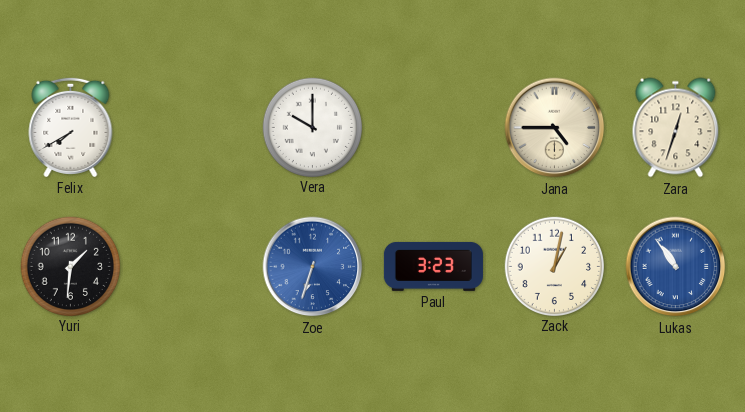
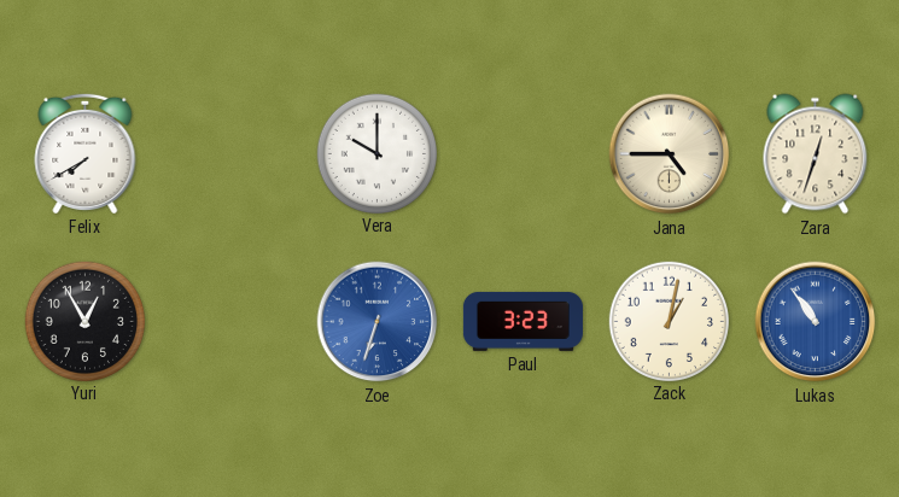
Yuri: 1:31 -> 12:55
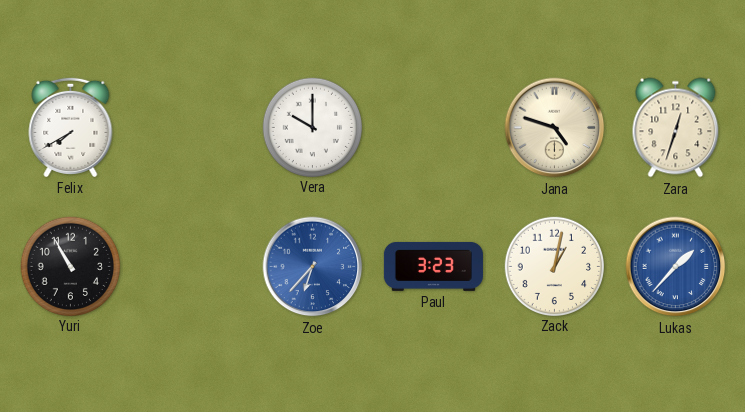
Jana: 4:45 -> 4:48
Yuri: 12:55 -> 10:55
Zoe: 6:33 -> 6:37
Lukas: 10:54 -> 1:37
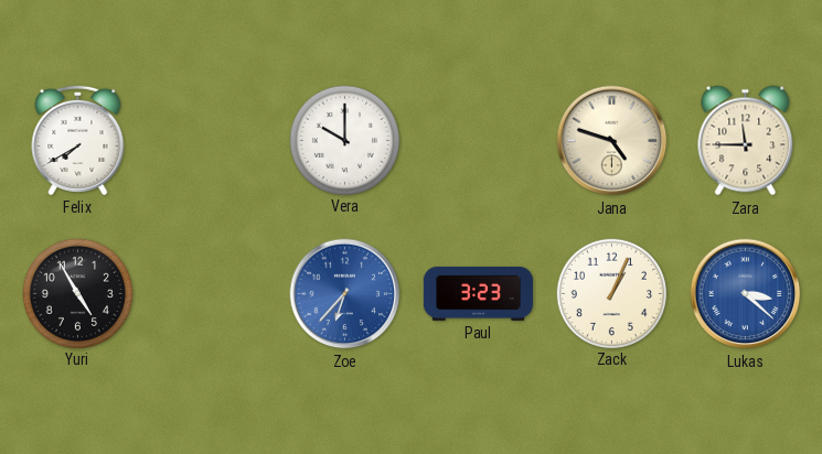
Zara: 12:33 -> 11:45
Yuri: 10:55 -> 4:55
Zack: 1:02 -> 1:04
Lukas: 1:37 -> 3:22
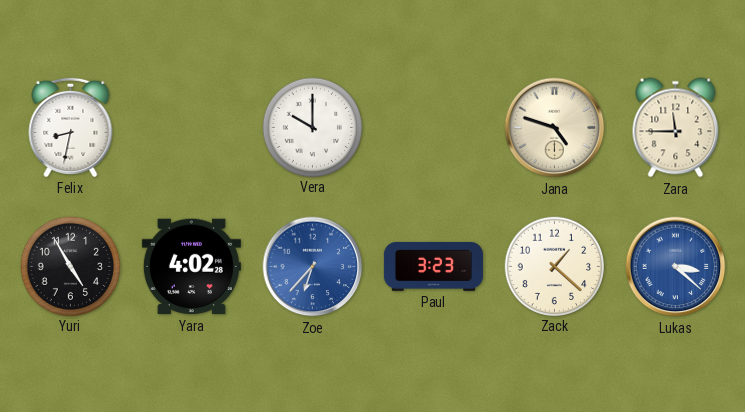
Felix: 7:40 -> 8:32
Yara: none -> 4:02
Zack: 1:04 -> 1:22
